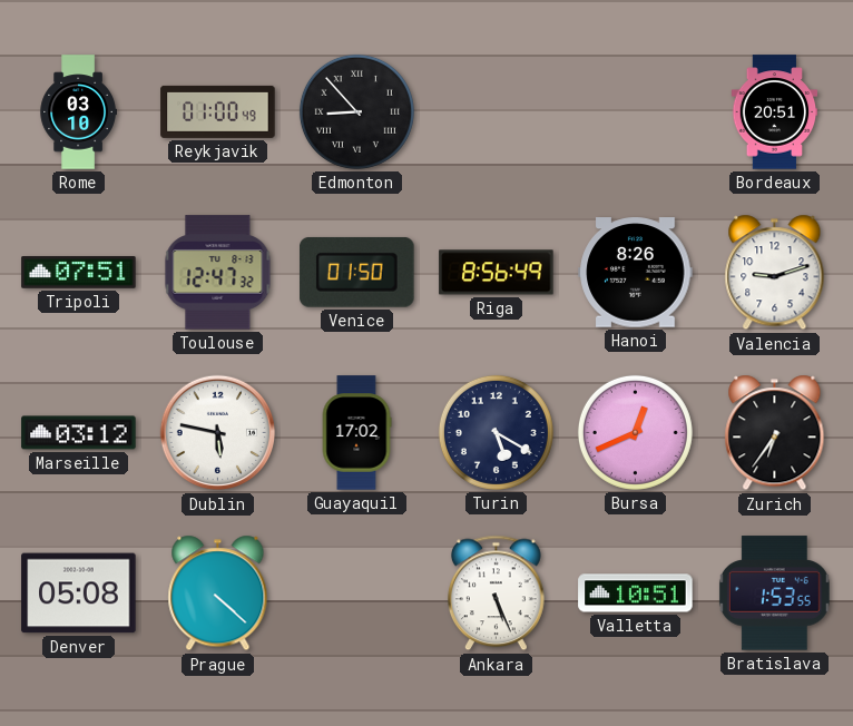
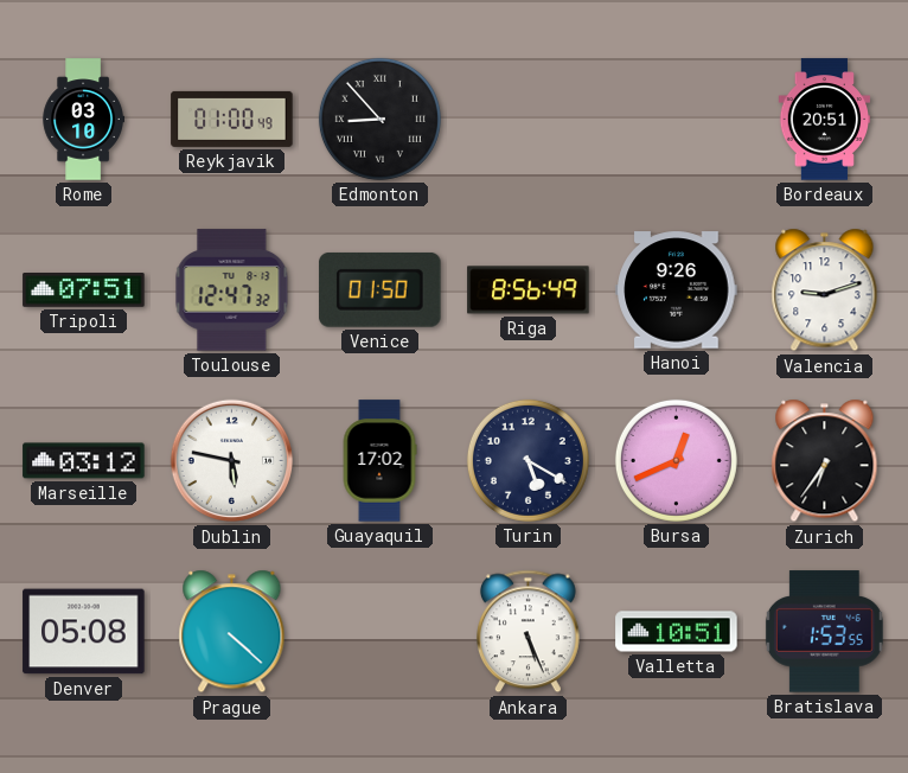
Hanoi: 8:26 -> 9:26
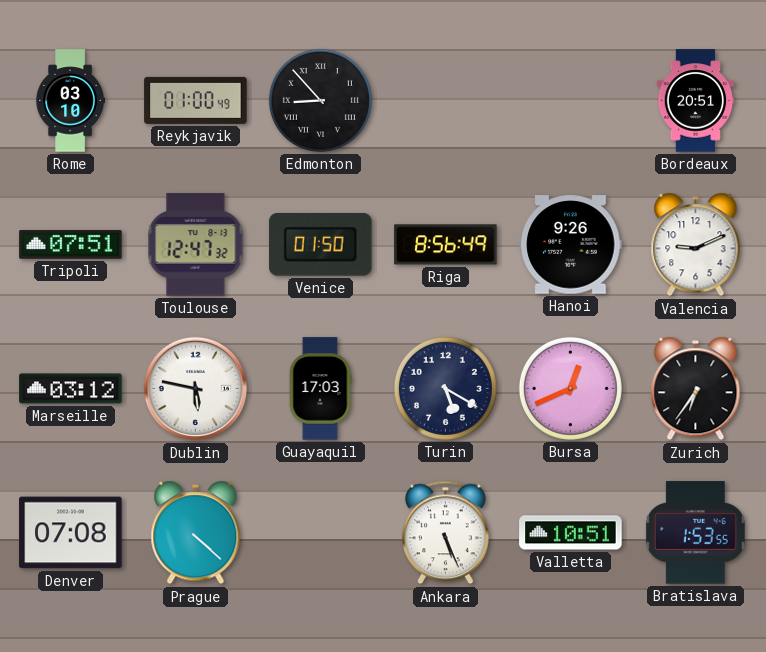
Valencia: 9:12 -> 9:11
Guayaquil: 17:02 -> 17:03
Denver: 05:08 -> 07:08
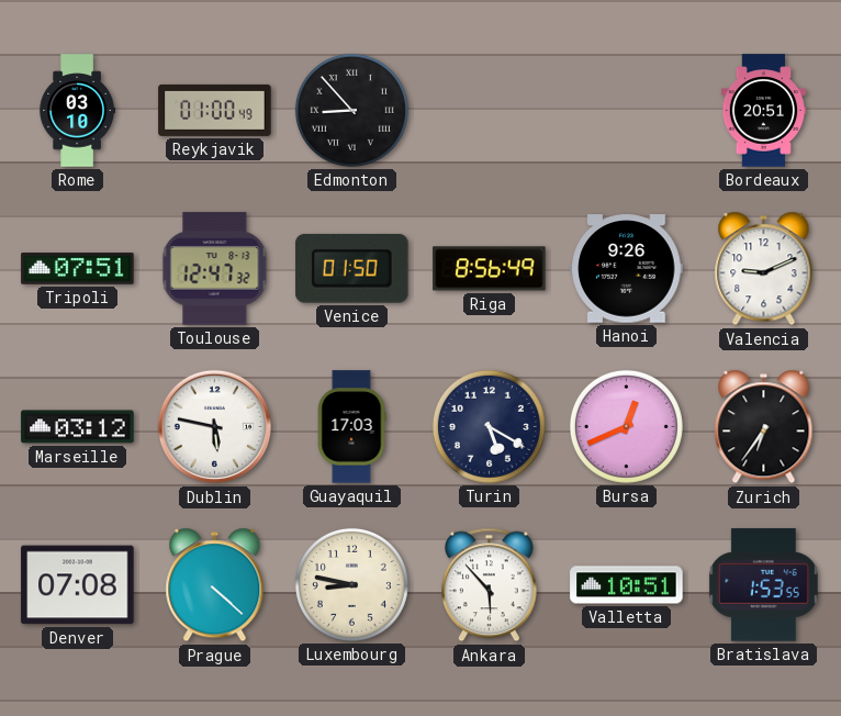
Luxembourg: none -> 8:47
Ankara: 5:26 -> 5:53
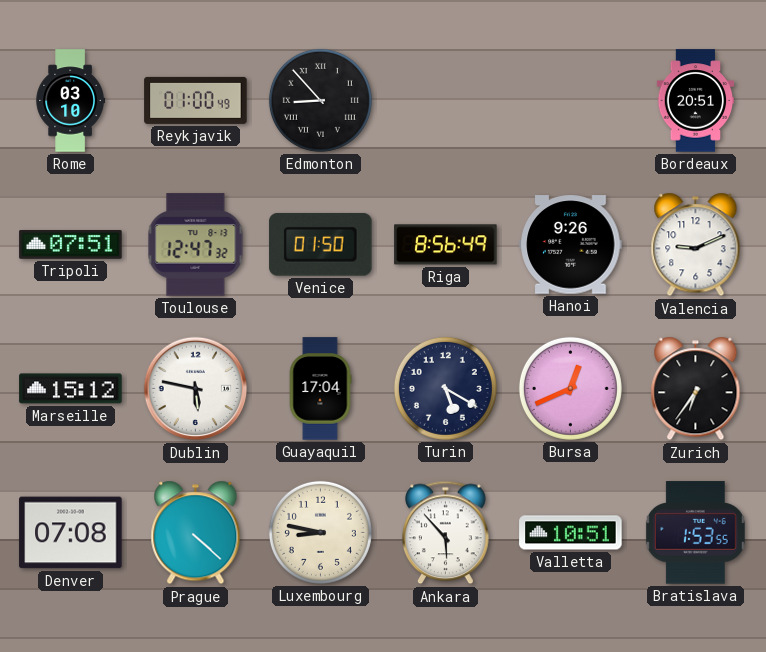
Marseille: 03:12 -> 15:12
Guayaquil: 17:03 -> 17:04
